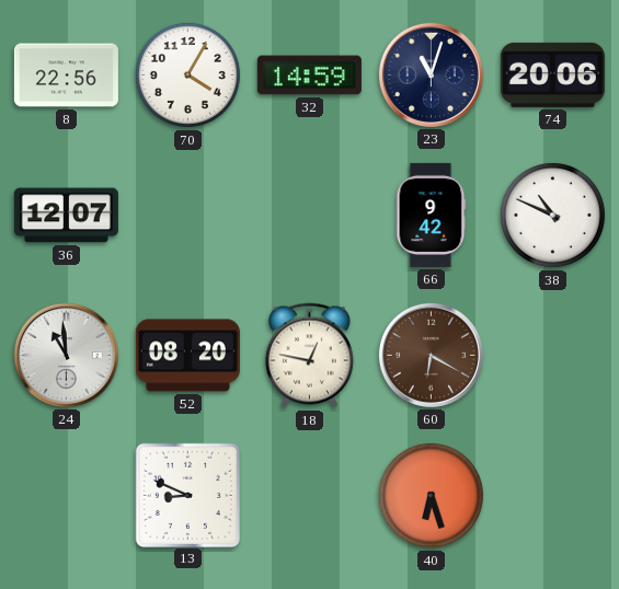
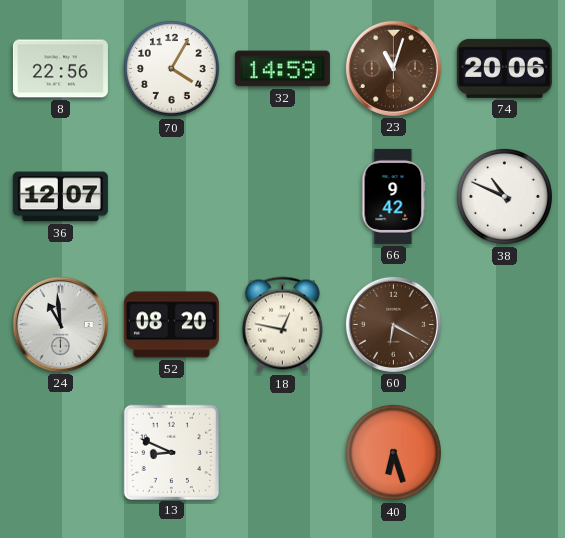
23 dial: navy -> brown
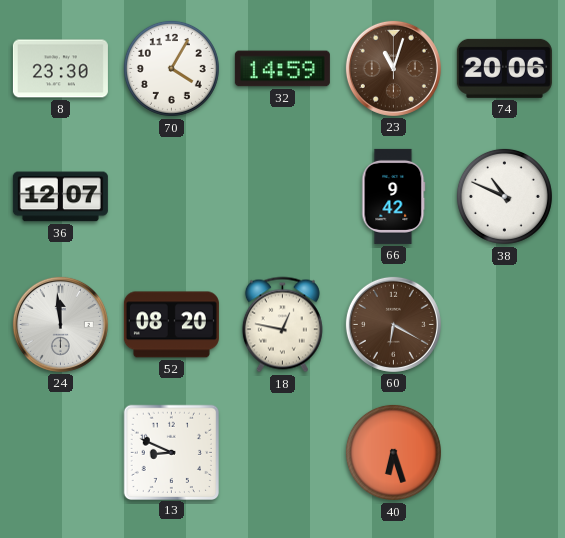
8: 22:56 -> 23:30
24: 10:59 -> 11:59
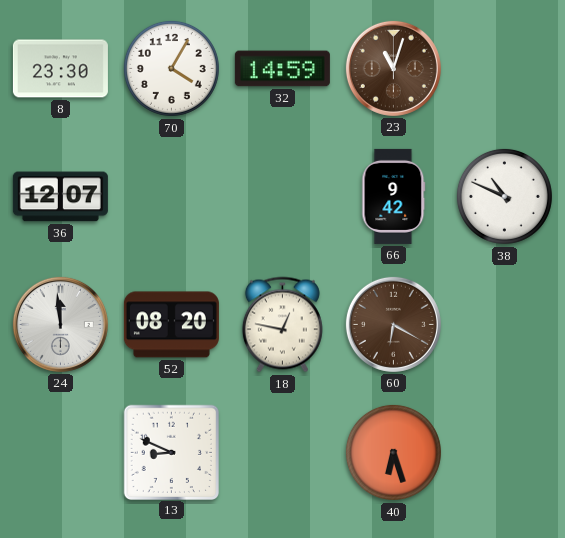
74: 20:06 -> none
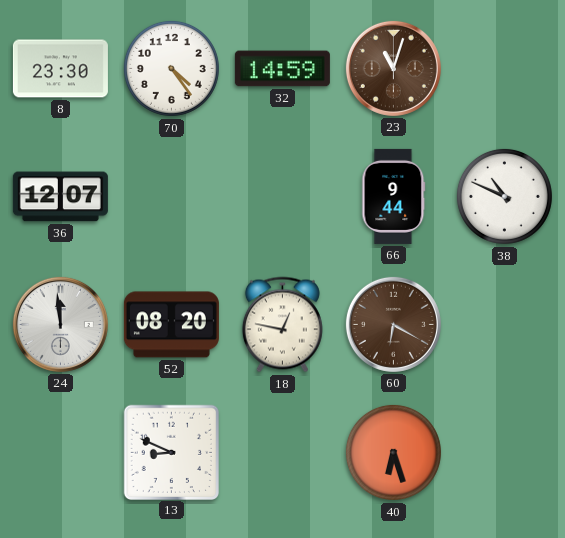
70: 4:05 -> 4:24
66: 9:42 -> 9:44
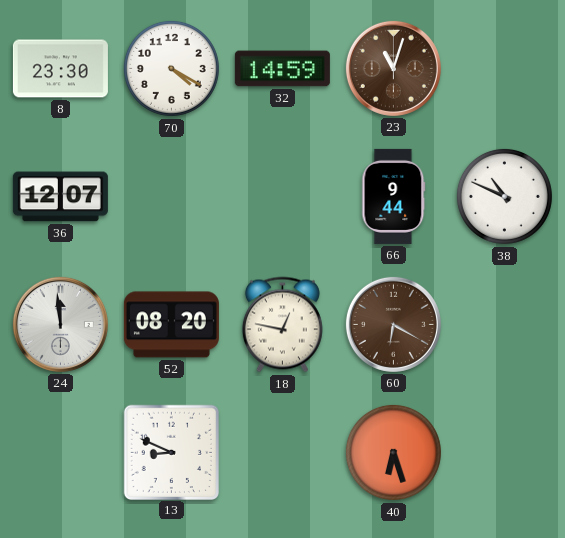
70: 4:24 -> 4:20
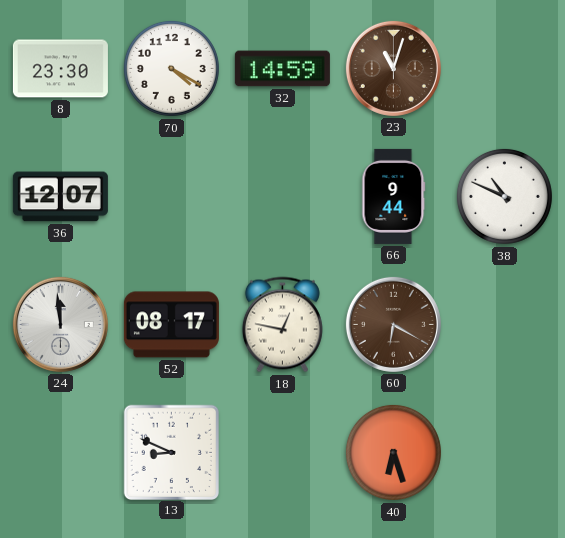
52: 08:20 -> 08:17
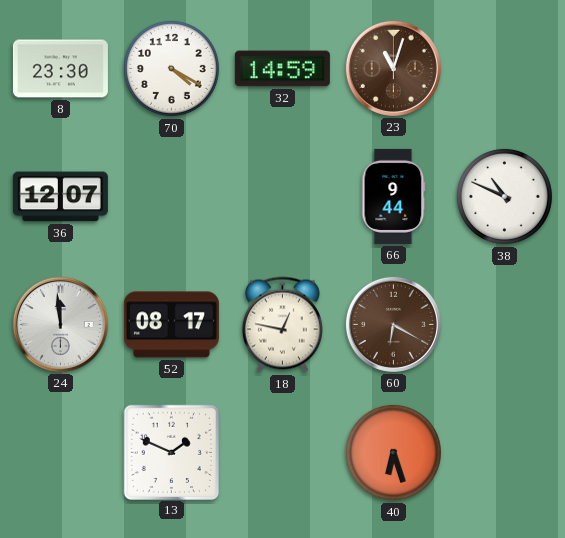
13: 8:49 -> 1:49
